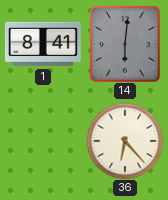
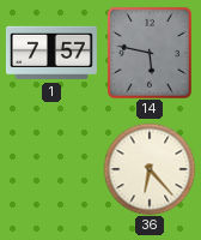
1: 8:41 -> 7:57
14: 6:01 -> 5:47
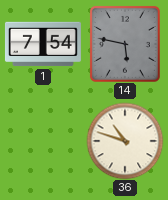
1: 7:57 -> 7:54
36: 6:23 -> 10:48
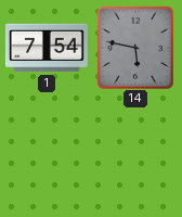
36: 10:48 -> none
